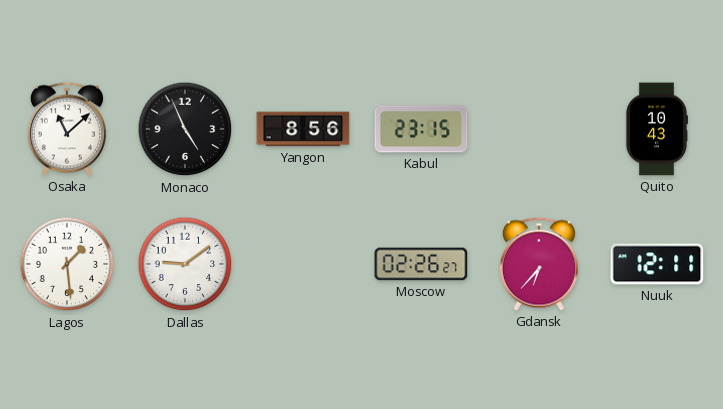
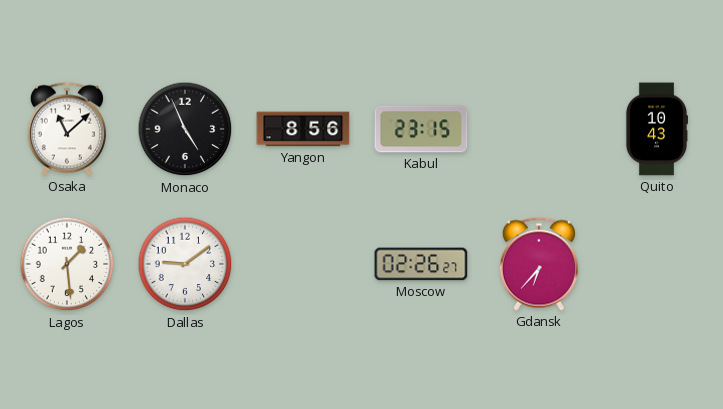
Nuuk: 12:11 -> none
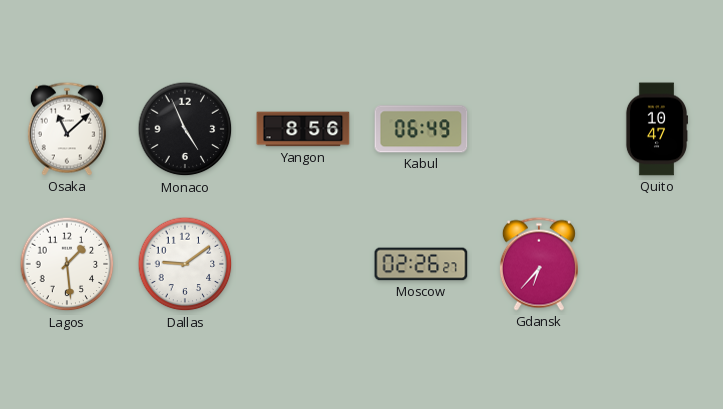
Kabul: 23:15 -> 06:49
Quito: 10:43 -> 10:47
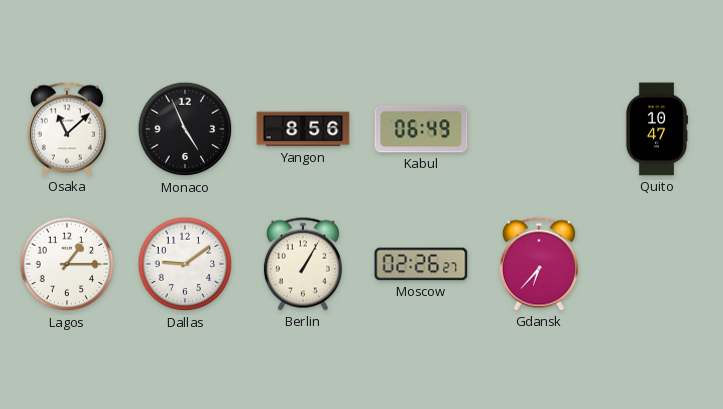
Lagos: 1:29 -> 1:15
Berlin: none -> 1:05
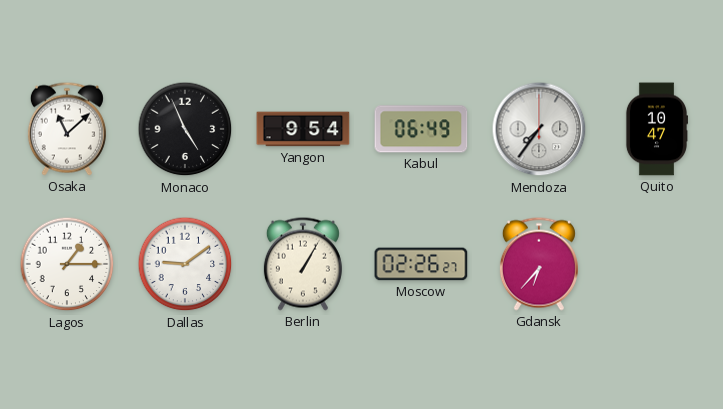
Yangon: 8:56 -> 9:54
Mendoza: none -> 7:36
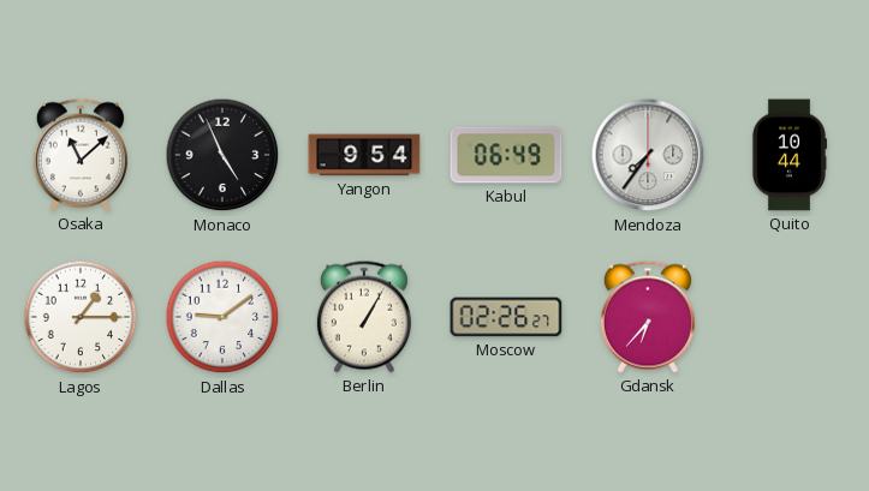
Quito: 10:47 -> 10:44
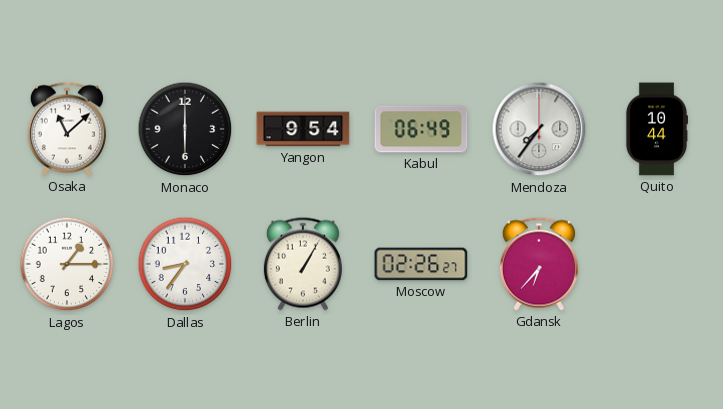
Monaco: 4:56 -> 6:00
Dallas: 9:09 -> 8:36
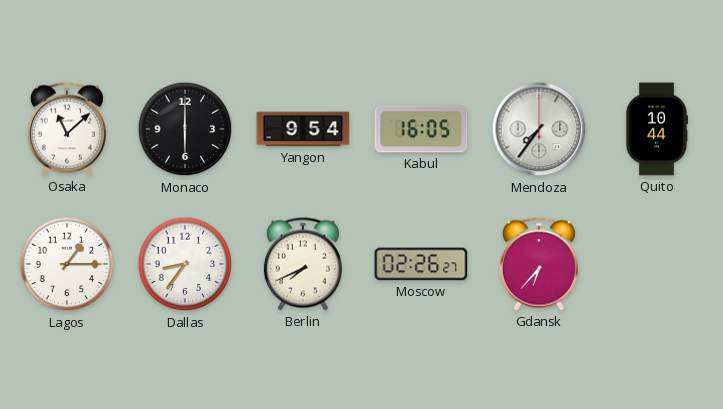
Kabul: 06:49 -> 16:05
Berlin: 1:05 -> 7:41
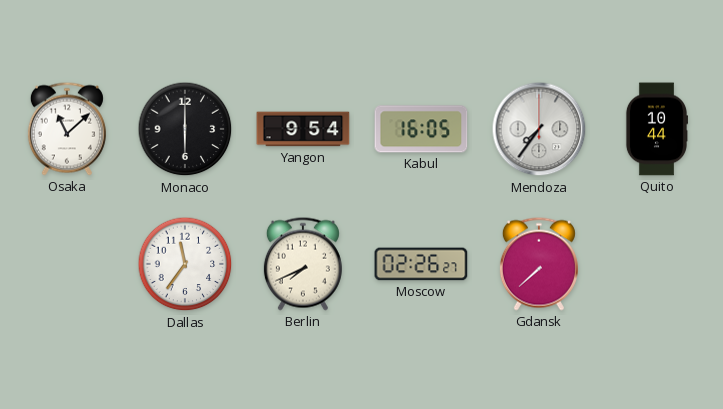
Lagos: 1:15 -> none
Dallas: 8:36 -> 11:36
Gdansk: 6:37 -> 7:38
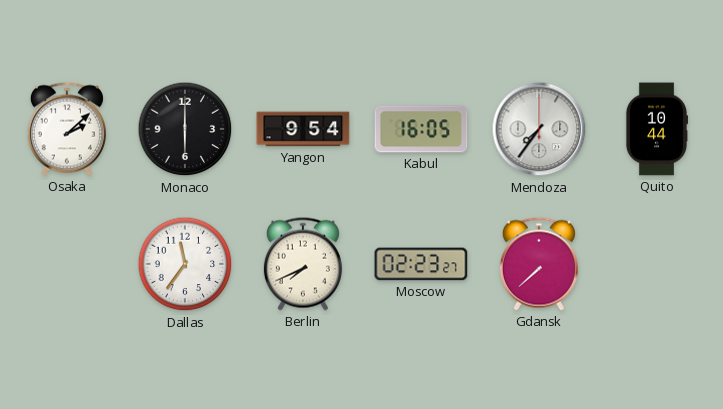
Osaka: 11:08 -> 2:08
Moscow: 02:26 -> 02:23
